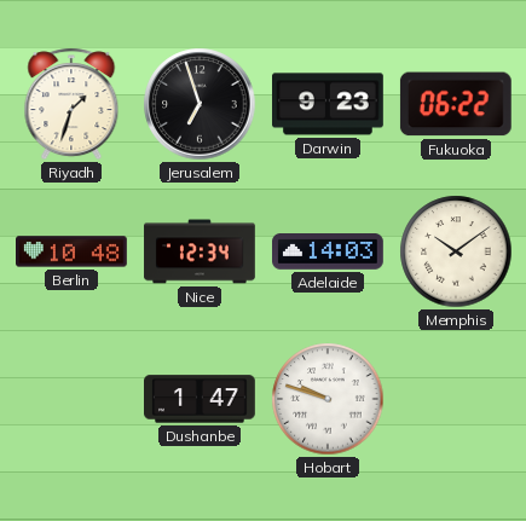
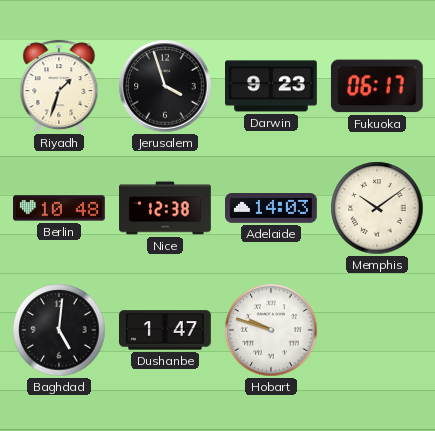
Jerusalem: 6:57 -> 3:57
Fukuoka: 06:22 -> 06:17
Nice: 12:34 -> 12:38
Baghdad: none -> 5:01
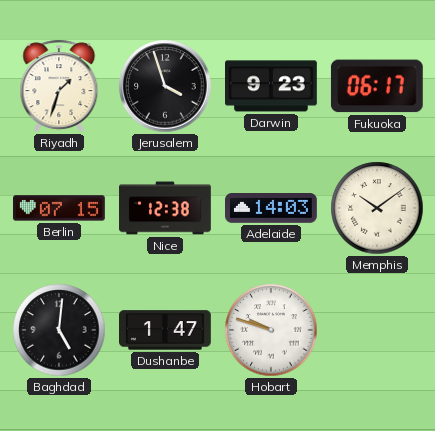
Berlin: 10:48 -> 07:15
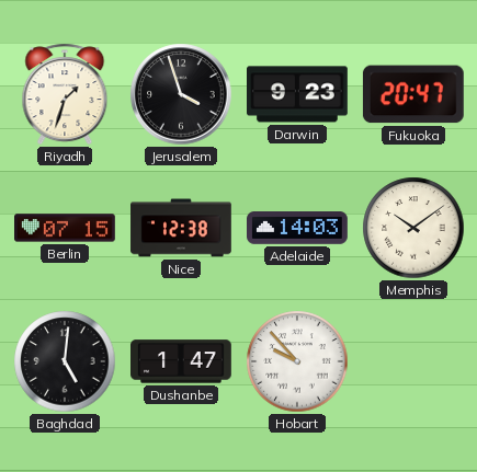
Fukuoka: 06:17 -> 20:47
Hobart: 9:48 -> 9:53
